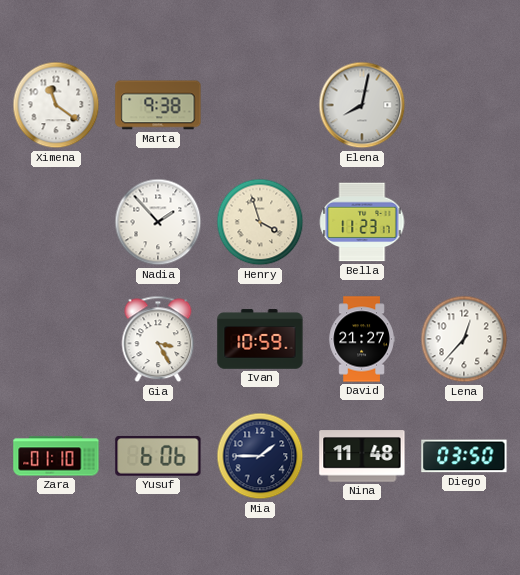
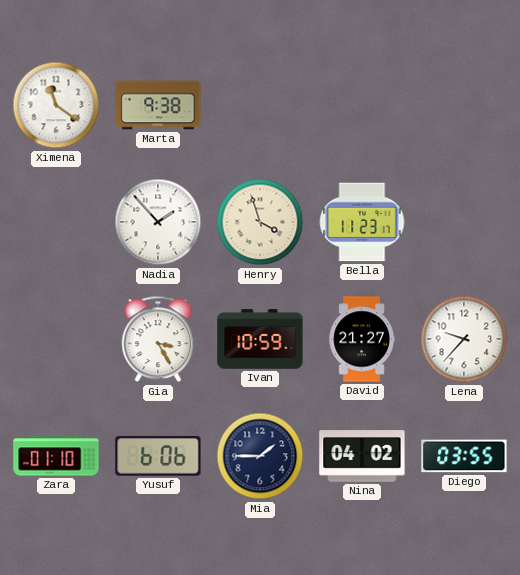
Elena: 8:02 -> none
Lena: 12:37 -> 9:37
Nina: 11:48 -> 04:02
Diego: 03:50 -> 03:55
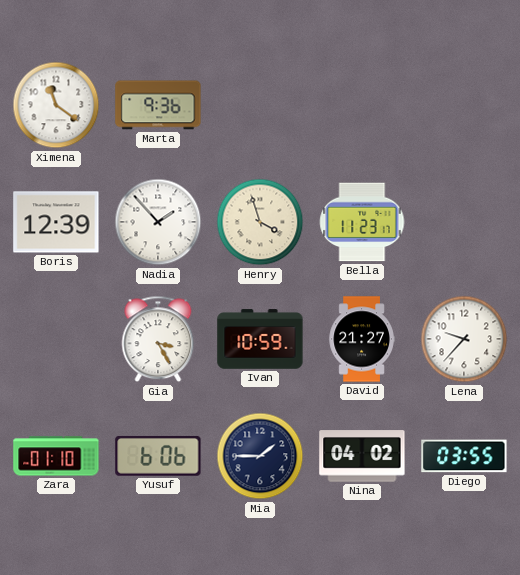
Marta: 9:38 -> 9:36
Boris: none -> 12:39
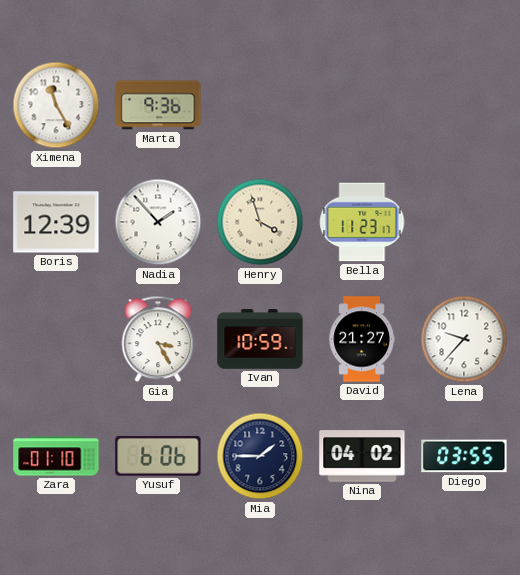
Ximena: 11:21 -> 11:25
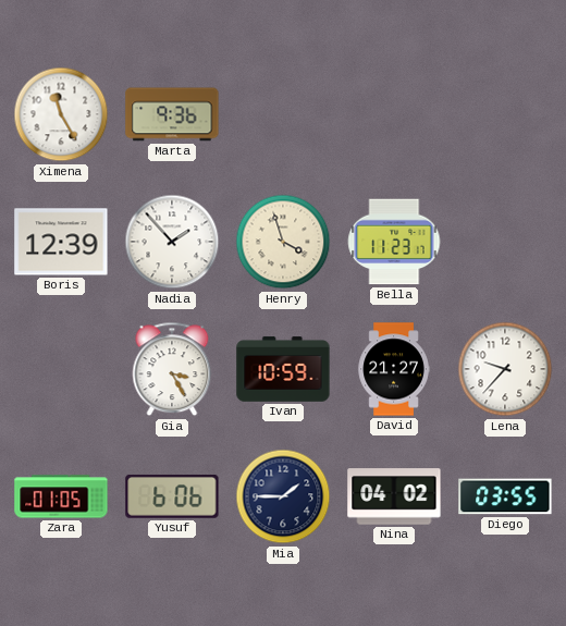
Zara: 01:10 -> 01:05
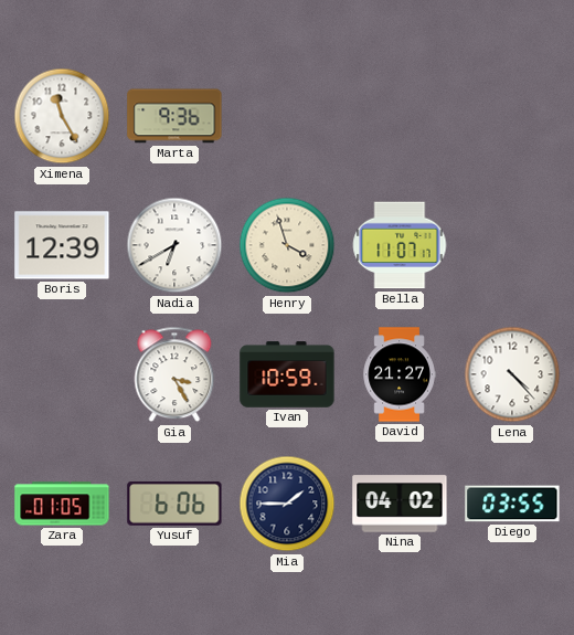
Nadia: 1:53 -> 6:40
Bella: 11:23 -> 11:07
Lena: 9:37 -> 4:23
